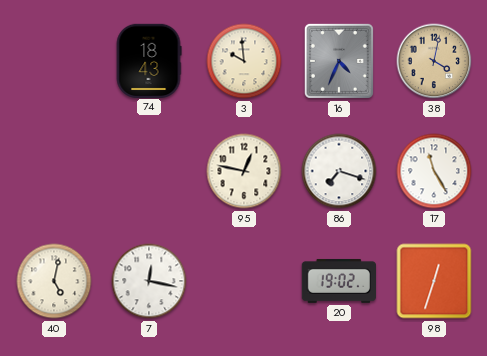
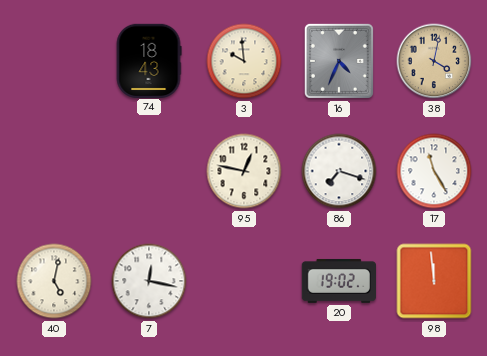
98: 12:33 -> 11:59
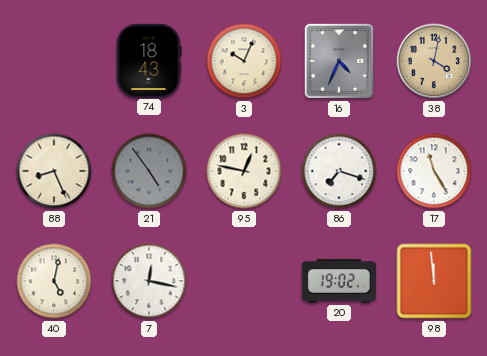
3: 9:59 -> 10:04
88: none -> 8:26
21: none -> 4:54
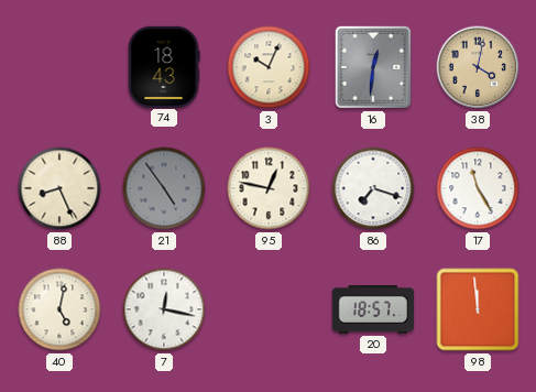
16: 4:34 -> 12:31
20: 19:02 -> 18:57
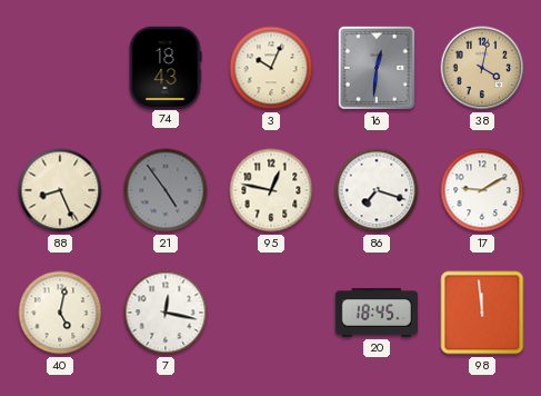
17: 11:25 -> 9:10
20: 18:57 -> 18:45
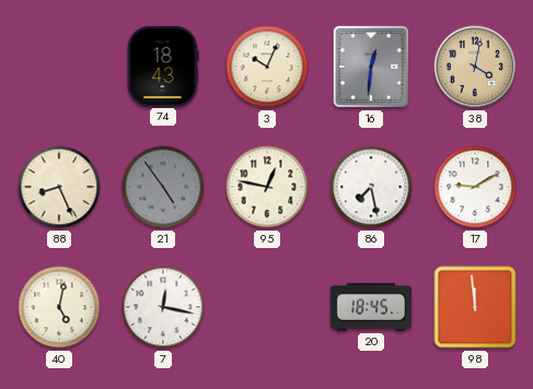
86: 7:18 -> 7:28
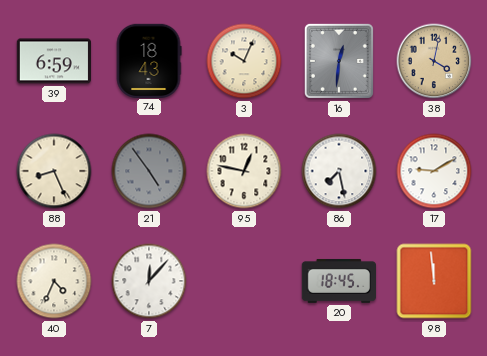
39: none -> 6:59
40: 5:02 -> 4:34
7: 12:17 -> 12:07
